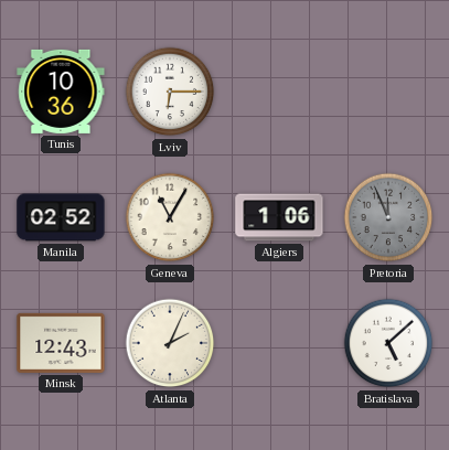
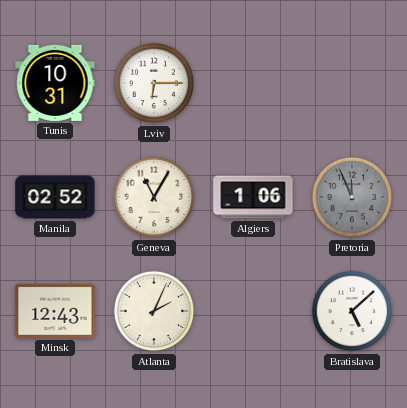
Tunis: 10:36 -> 10:31
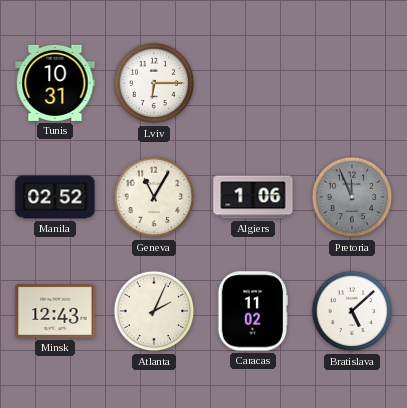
Caracas: none -> 11:02
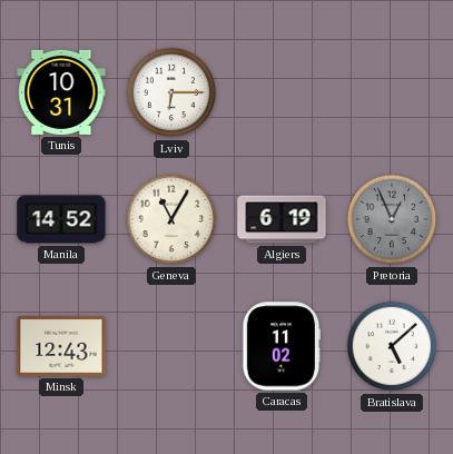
Manila: 02:52 -> 14:52
Algiers: 1:06 -> 6:19
Pretoria: 11:56 -> 12:56
Atlanta: 2:04 -> none
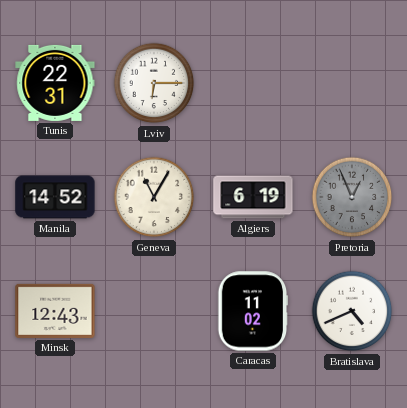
Tunis: 10:31 -> 22:31
Bratislava: 5:08 -> 4:41
